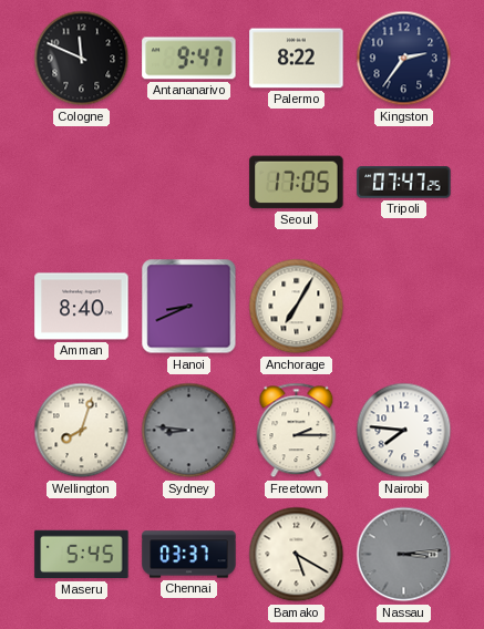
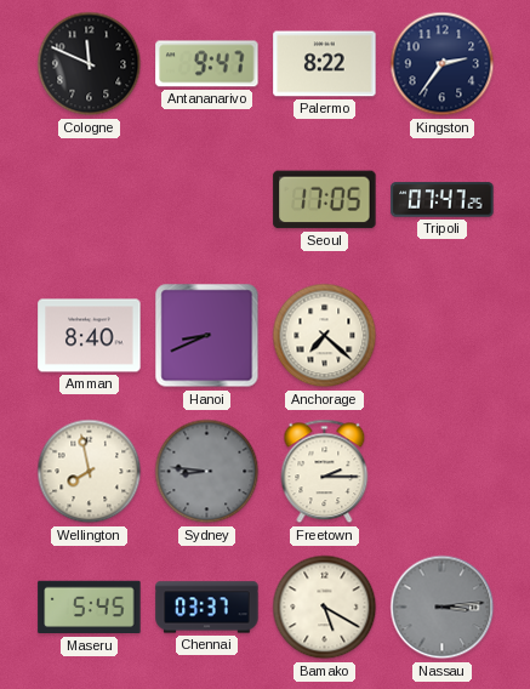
Anchorage: 7:05 -> 7:22
Wellington: 8:03 -> 7:58
Nairobi: 7:46 -> none
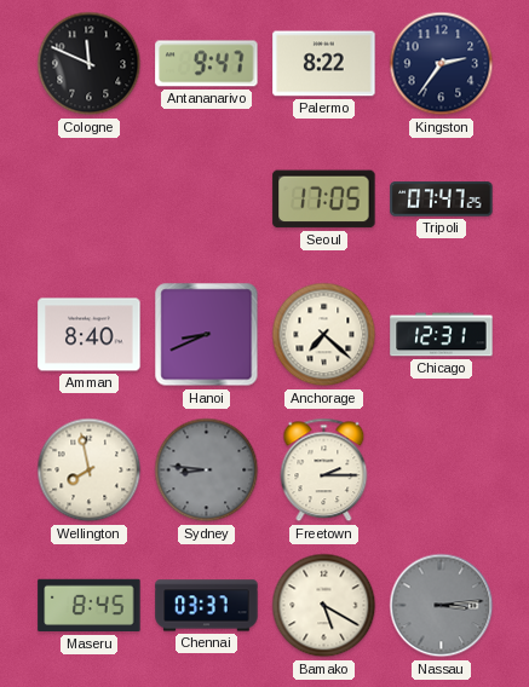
Chicago: none -> 12:31
Maseru: 5:45 -> 8:45
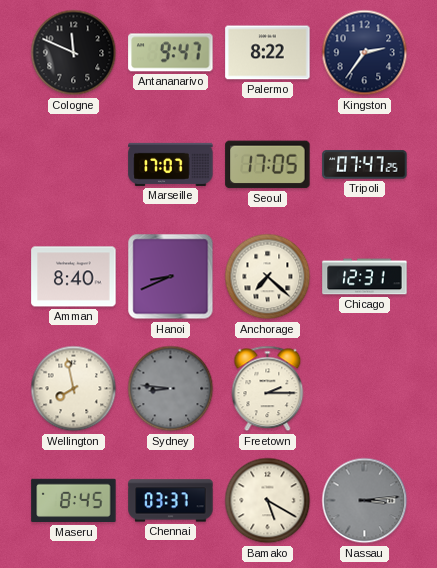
Marseille: none -> 17:07
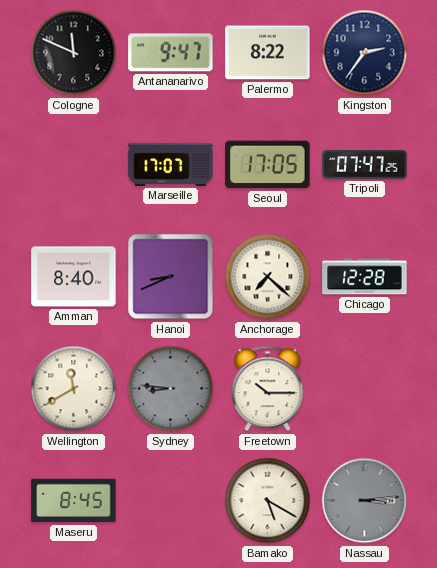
Chicago: 12:31 -> 12:28
Wellington: 7:58 -> 11:40
Freetown: 2:15 -> 10:15
Chennai: 03:37 -> none
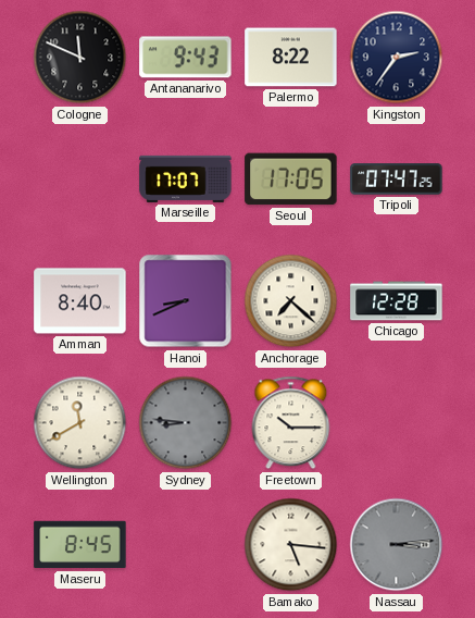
Antananarivo: 9:47 -> 9:43
Bamako: 5:20 -> 5:16
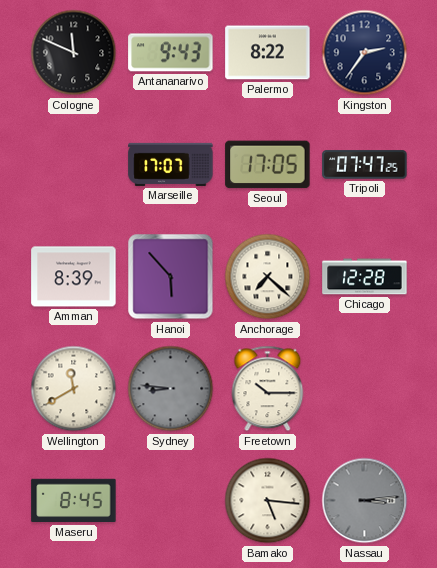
Amman: 8:40 -> 8:39
Hanoi: 8:41 -> 5:53
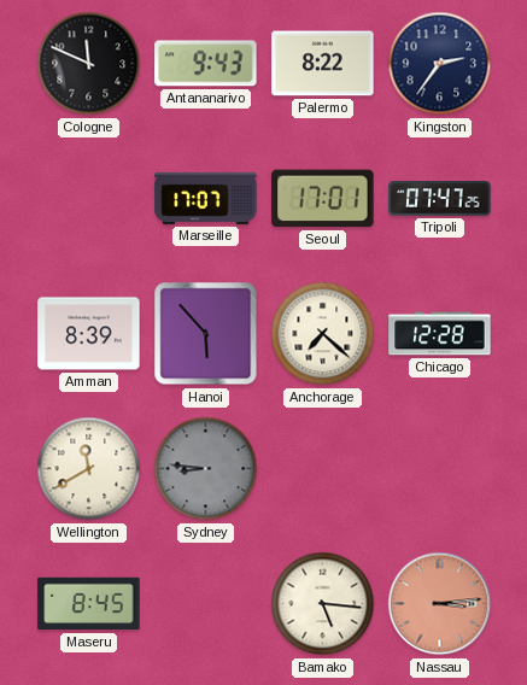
Seoul: 17:05 -> 17:01
Freetown: 10:15 -> none
Nassau dial: grey -> salmon
